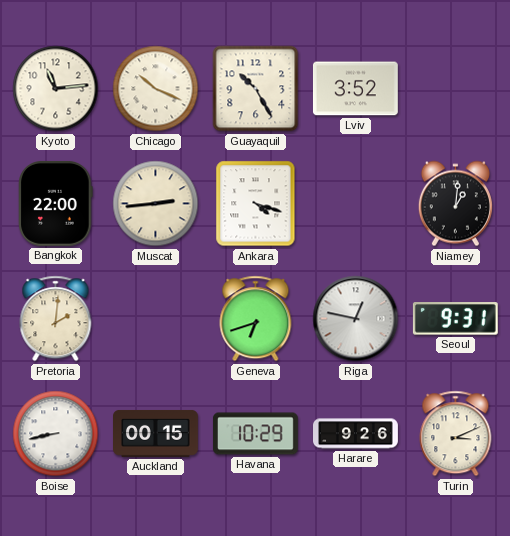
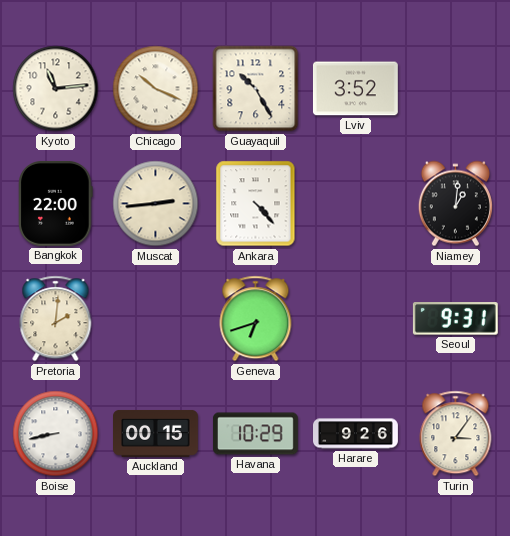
Ankara: 4:18 -> 4:23
Riga: 12:47 -> none
Turin: 3:11 -> 3:06
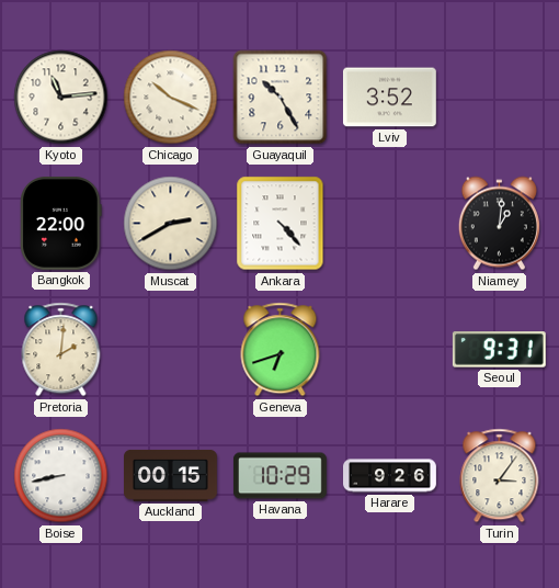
Muscat: 2:44 -> 2:40
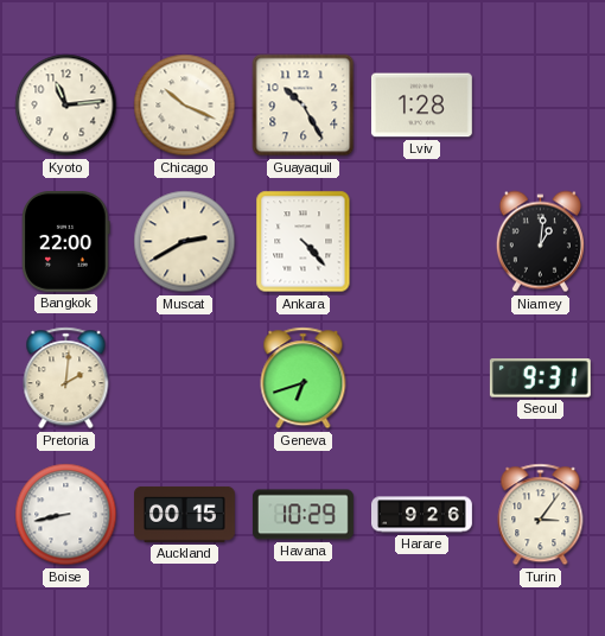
Lviv: 3:52 -> 1:28
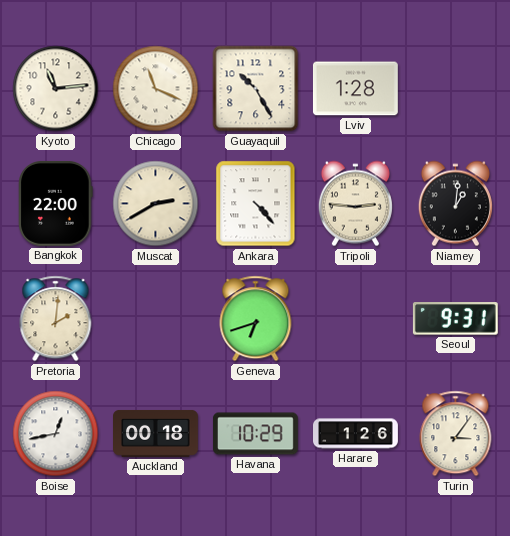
Chicago: 10:19 -> 11:19
Tripoli: none -> 2:46
Boise: 8:43 -> 12:43
Auckland: 00:15 -> 00:18
Harare: 9:26 -> 1:26
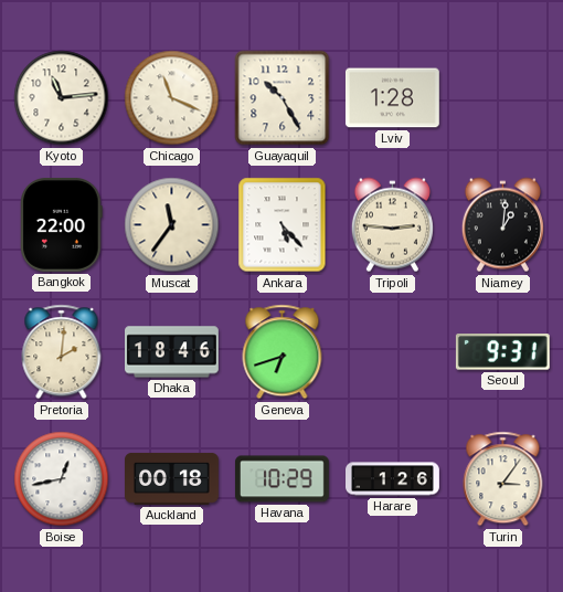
Muscat: 2:40 -> 11:36
Ankara: 4:23 -> 5:23
Dhaka: none -> 18:46
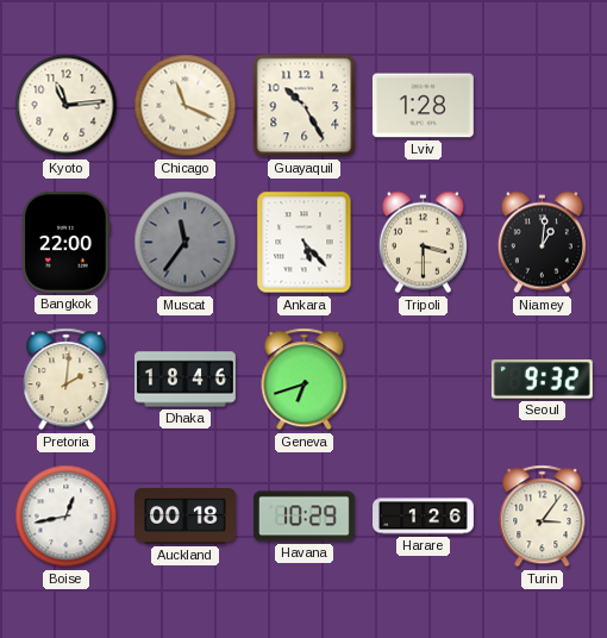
Muscat dial: cream -> grey
Tripoli: 2:46 -> 3:30
Seoul: 9:31 -> 9:32
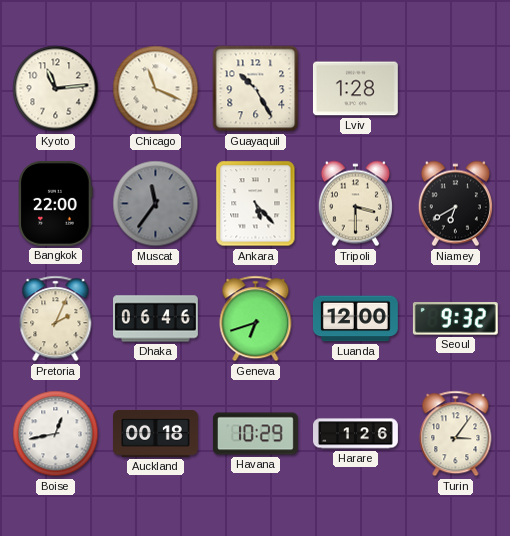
Niamey: 1:01 -> 6:40
Pretoria: 2:01 -> 2:04
Dhaka: 18:46 -> 06:46
Luanda: none -> 12:00
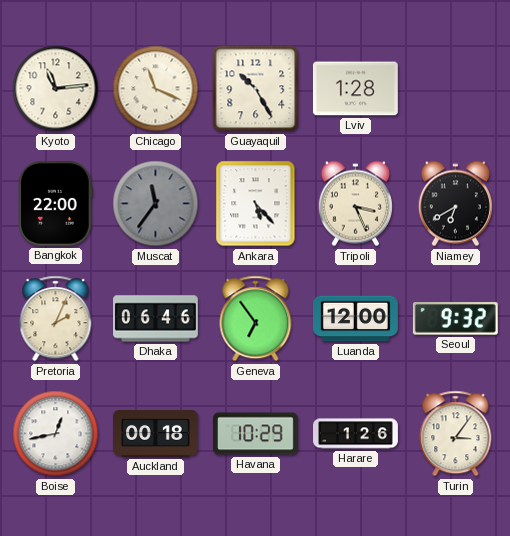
Tripoli: 3:30 -> 3:26
Geneva: 6:42 -> 6:54
